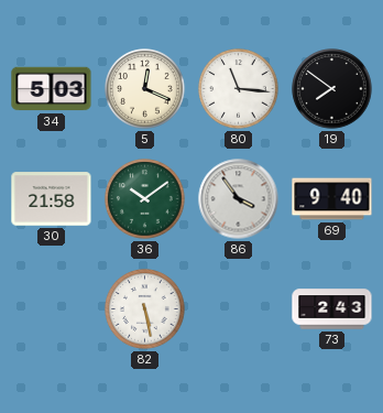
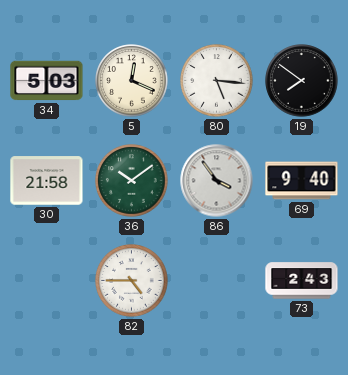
80: 11:16 -> 5:16
82: 5:28 -> 4:45
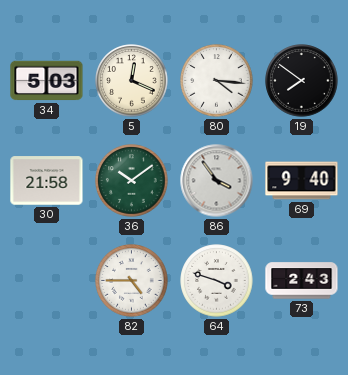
80: 5:16 -> 4:16
64: none -> 3:48
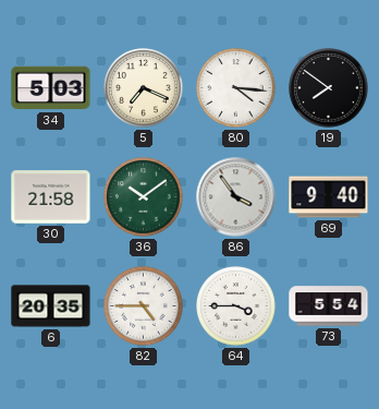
5: 12:19 -> 7:19
6: none -> 20:35
64: 3:48 -> 3:45
73: 2:43 -> 5:54
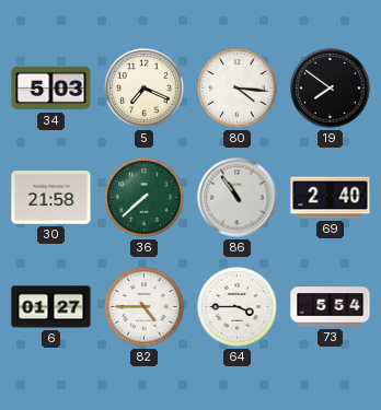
36: 10:09 -> 7:38
86: 3:54 -> 10:54
69: 9:40 -> 2:40
6: 20:35 -> 01:27
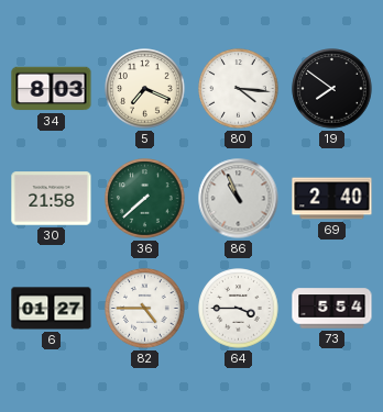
34: 5:03 -> 8:03
86: 10:54 -> 10:56
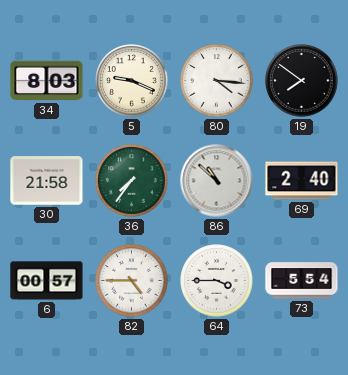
5: 7:19 -> 9:19
36: 7:38 -> 7:36
86: 10:56 -> 10:52
6: 01:27 -> 00:57
